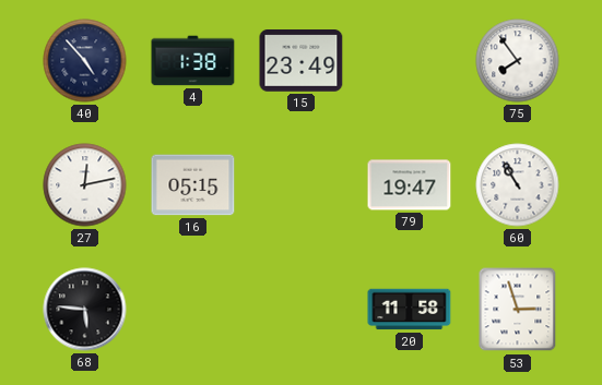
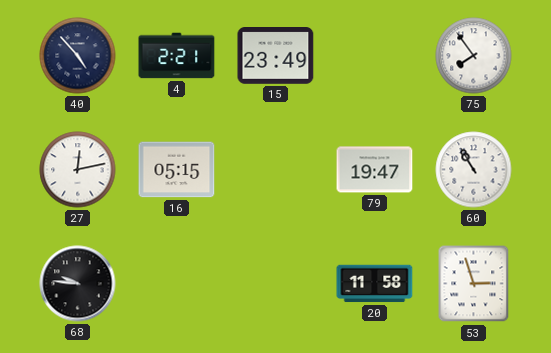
4: 1:38 -> 2:21
68: 5:46 -> 9:46
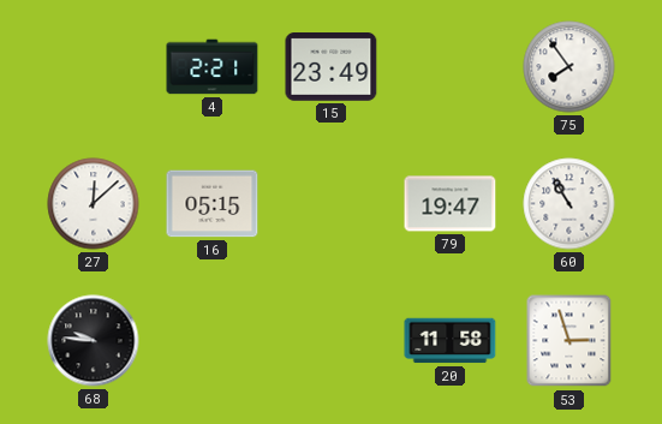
40: 4:53 -> none
27: 12:13 -> 12:08
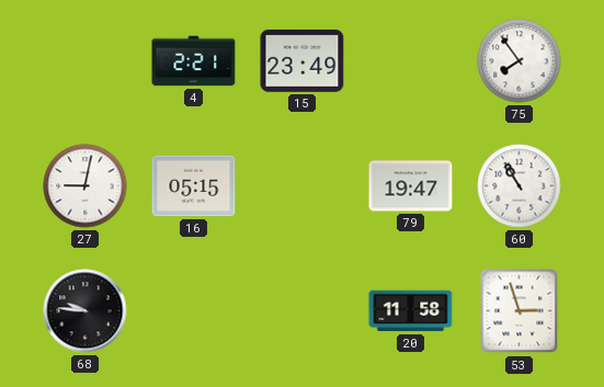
27: 12:08 -> 9:02
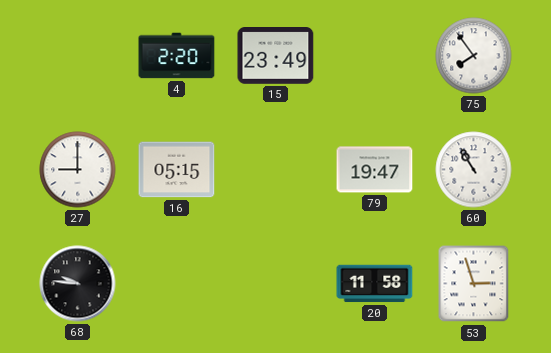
4: 2:21 -> 2:20
27: 9:02 -> 9:00
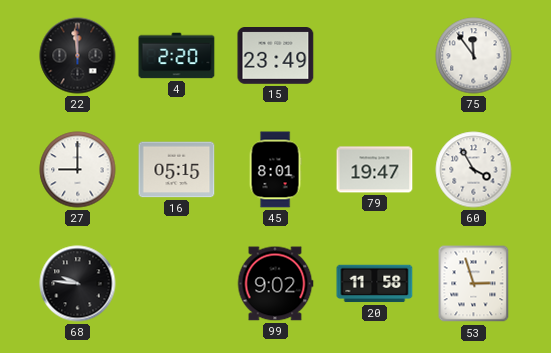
22: none -> 11:59
75: 7:54 -> 11:54
45: none -> 8:01
60: 10:55 -> 3:55
99: none -> 9:02
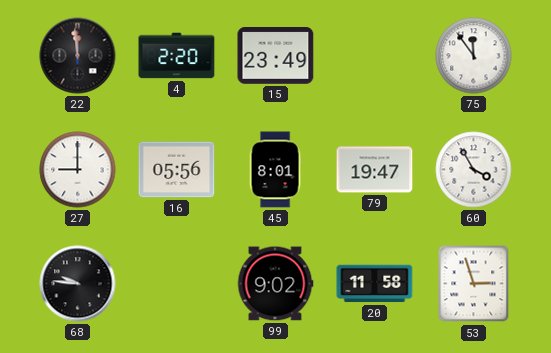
16: 05:15 -> 05:56
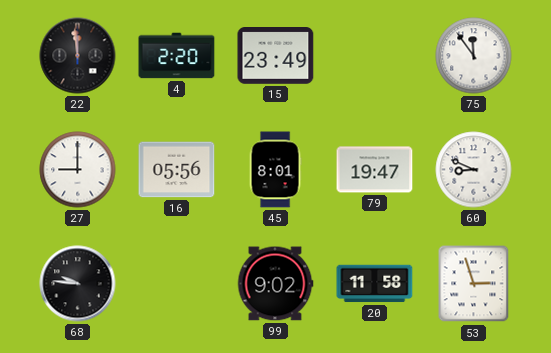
60: 3:55 -> 8:49
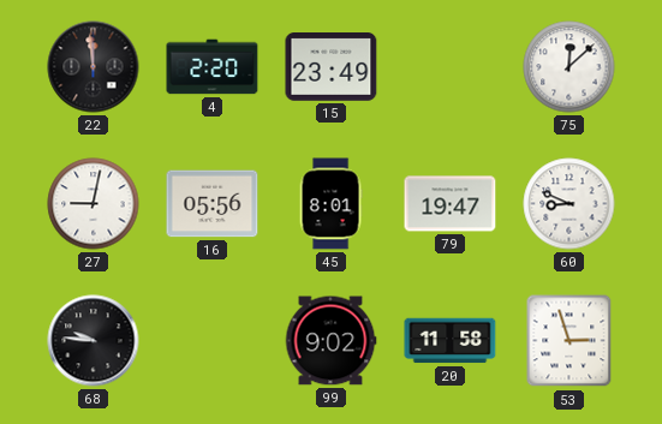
75: 11:54 -> 12:08
27: 9:00 -> 9:02
